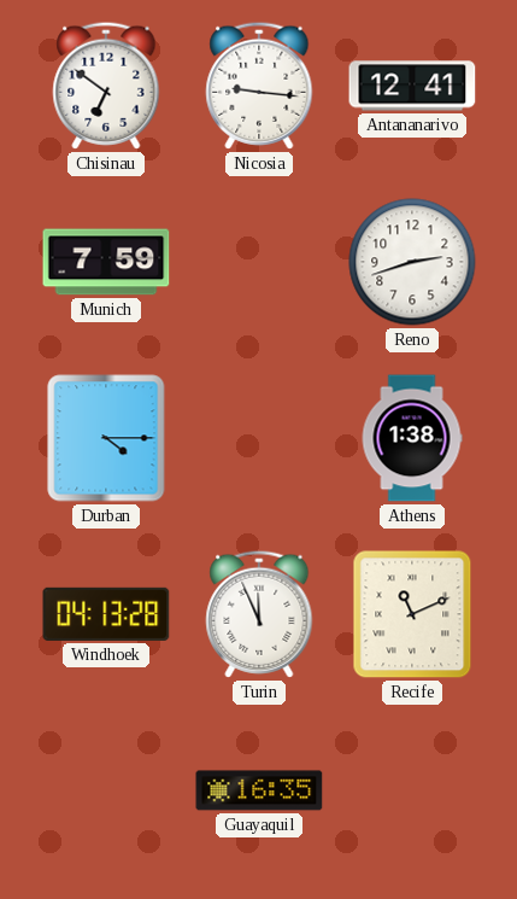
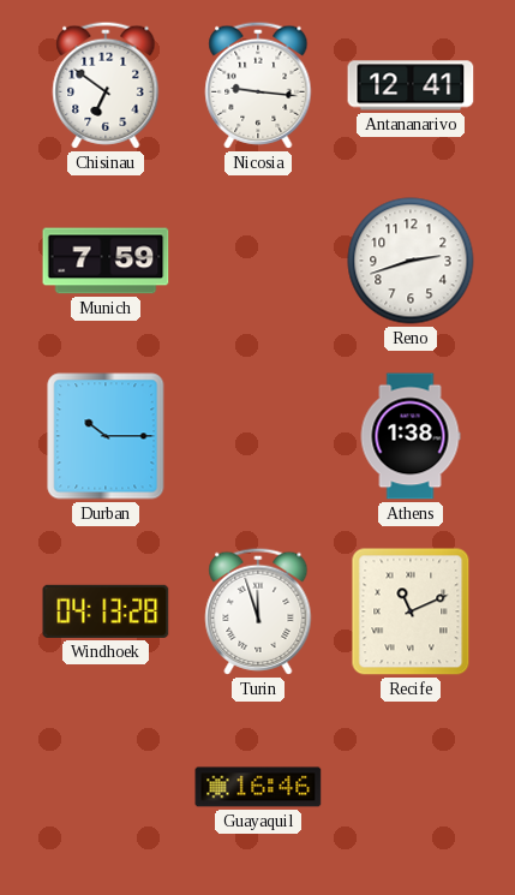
Durban: 4:15 -> 10:15
Turin: 11:56 -> 11:57
Guayaquil: 16:35 -> 16:46
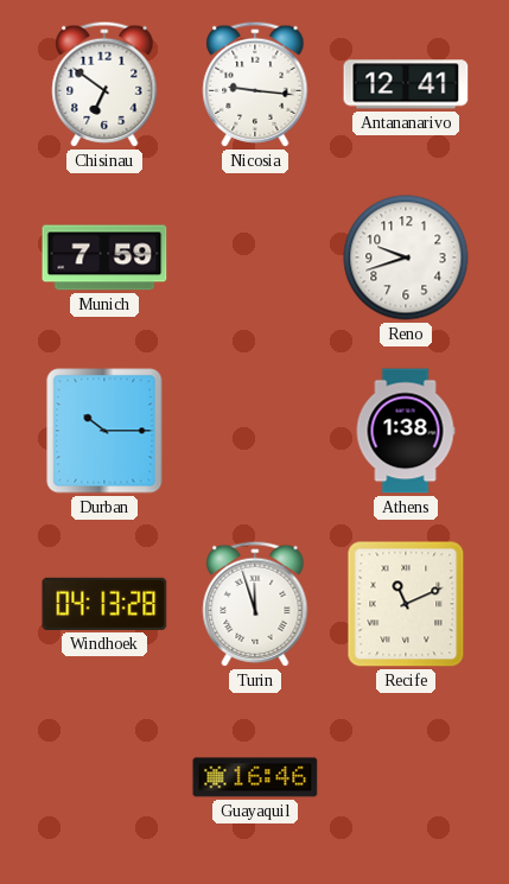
Reno: 2:42 -> 9:42
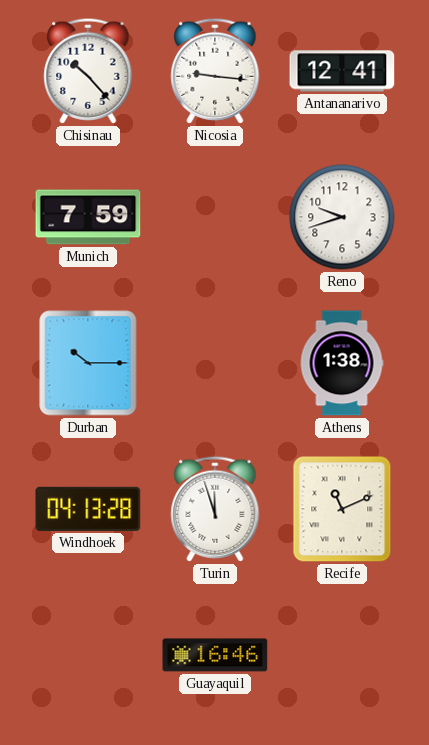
Chisinau: 6:51 -> 10:23
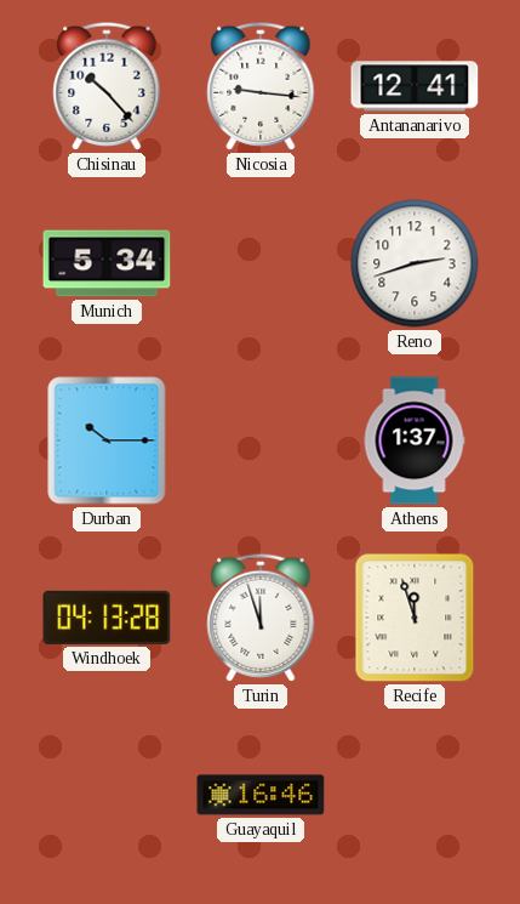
Munich: 7:59 -> 5:34
Reno: 9:42 -> 2:42
Athens: 1:38 -> 1:37
Recife: 11:11 -> 11:57
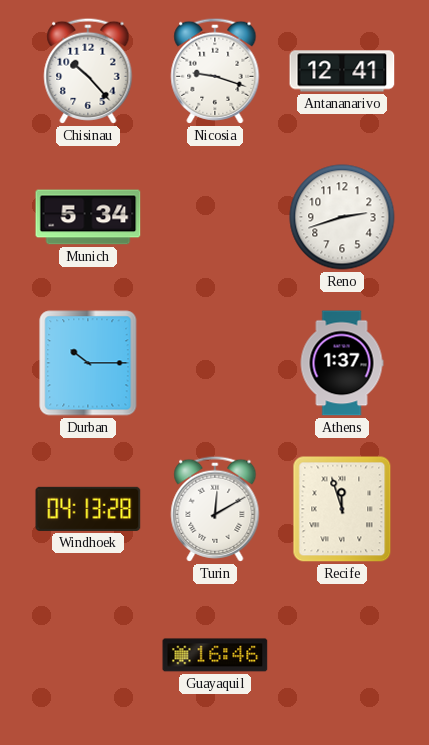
Nicosia: 9:16 -> 9:18
Turin: 11:57 -> 12:10
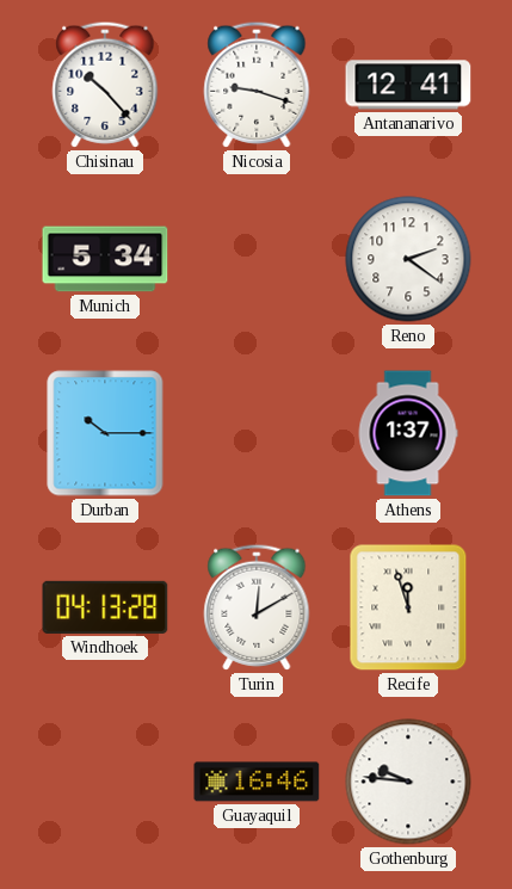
Reno: 2:42 -> 2:21
Gothenburg: none -> 9:46
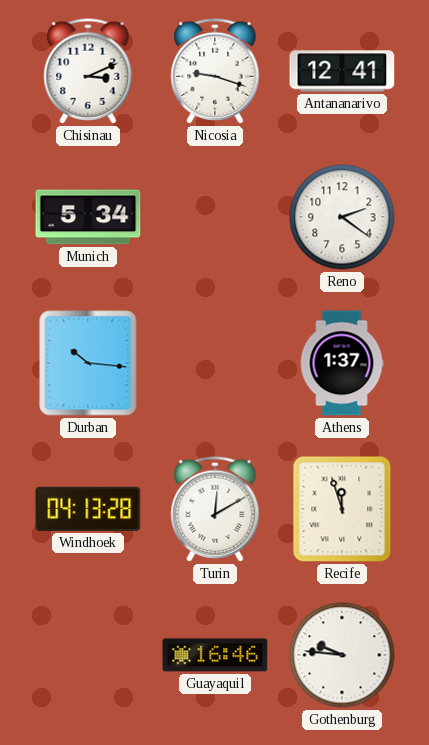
Chisinau: 10:23 -> 3:11
Durban: 10:15 -> 10:16
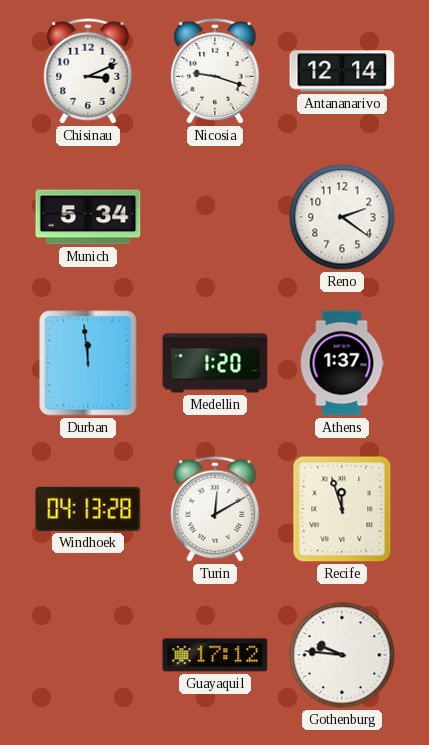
Antananarivo: 12:41 -> 12:14
Durban: 10:16 -> 11:59
Medellin: none -> 1:20
Guayaquil: 16:46 -> 17:12
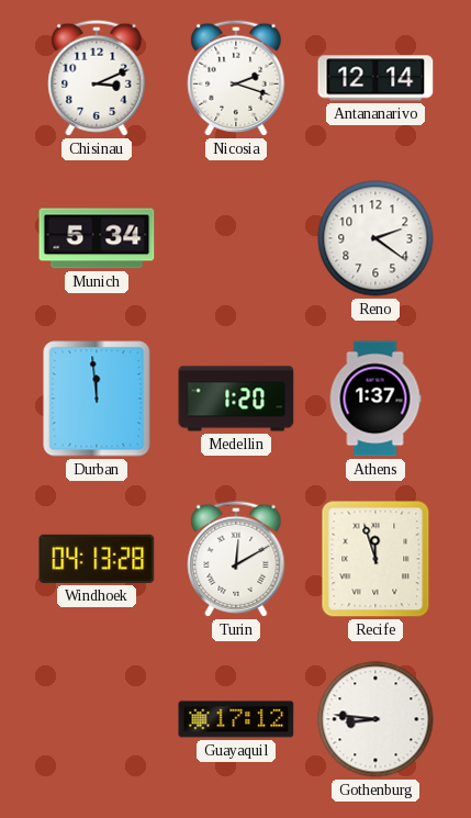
Nicosia: 9:18 -> 2:18
Gothenburg: 9:46 -> 8:46
